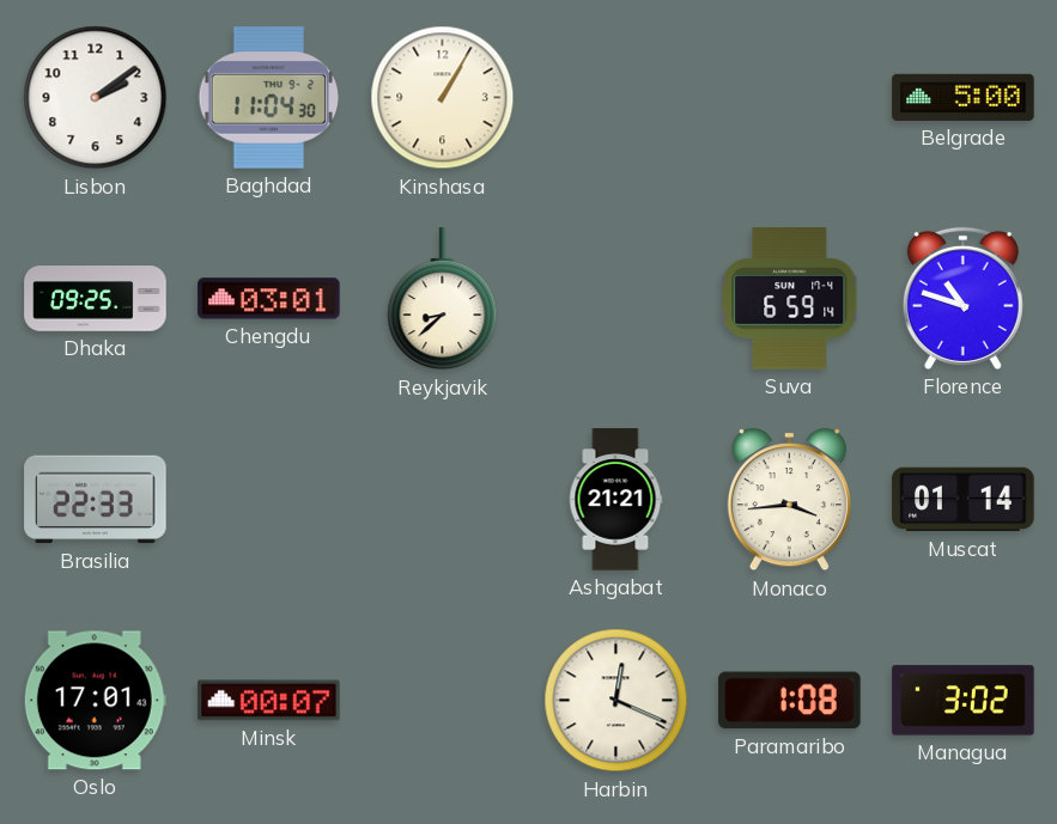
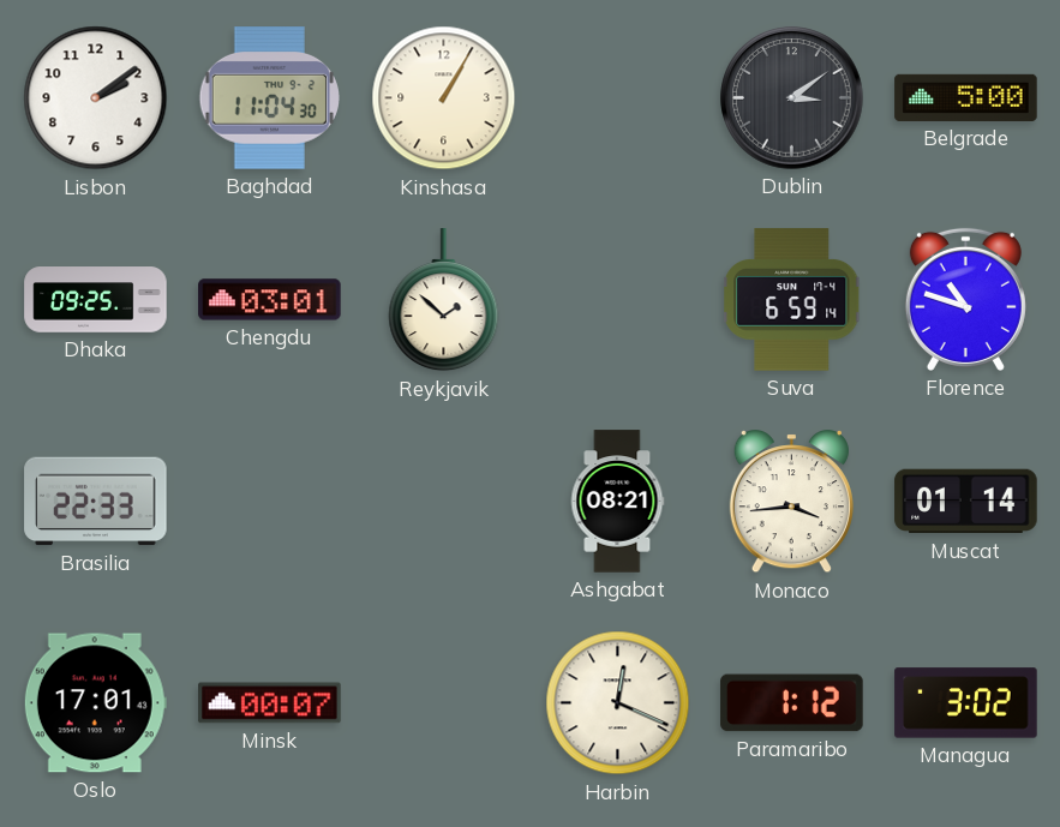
Dublin: none -> 3:09
Reykjavik: 8:38 -> 1:52
Ashgabat: 21:21 -> 08:21
Paramaribo: 1:08 -> 1:12
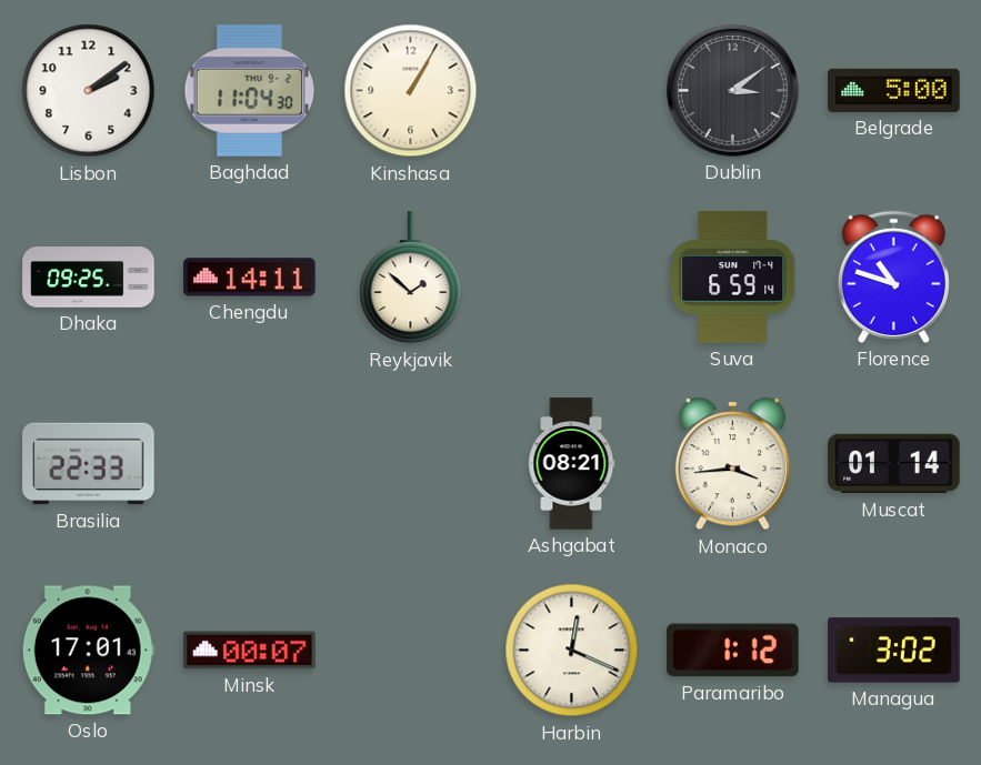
Chengdu: 03:01 -> 14:11
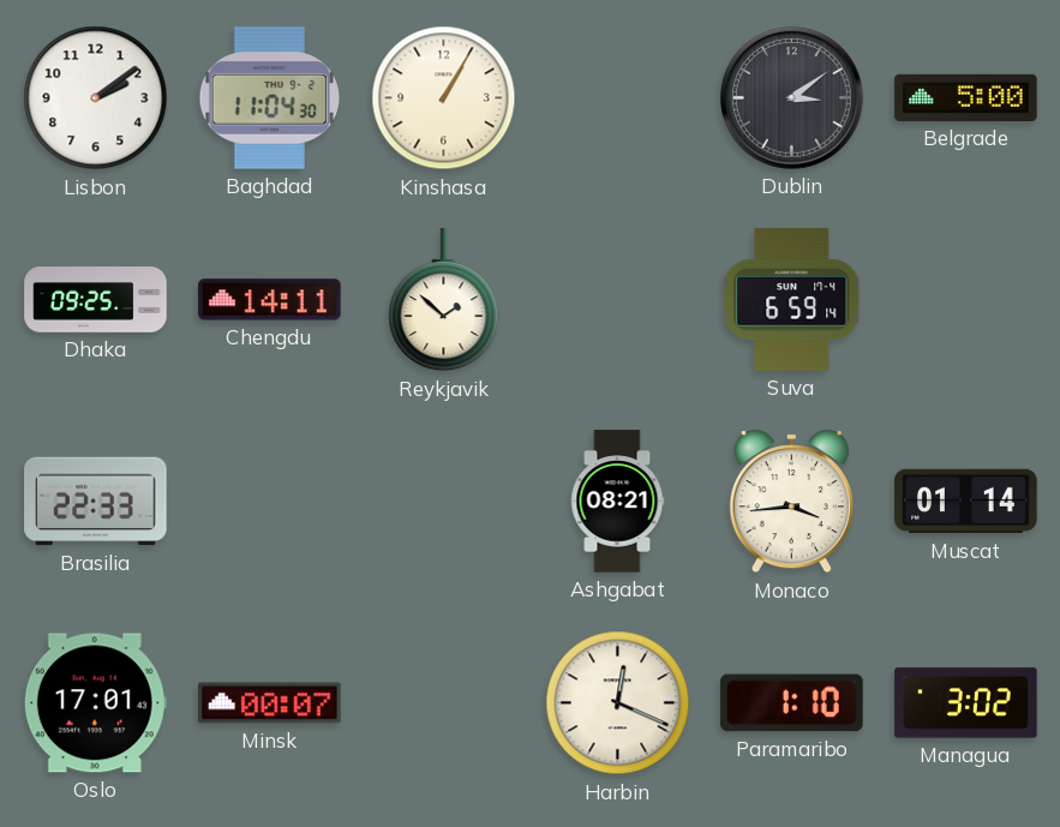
Florence: 10:48 -> none
Paramaribo: 1:12 -> 1:10
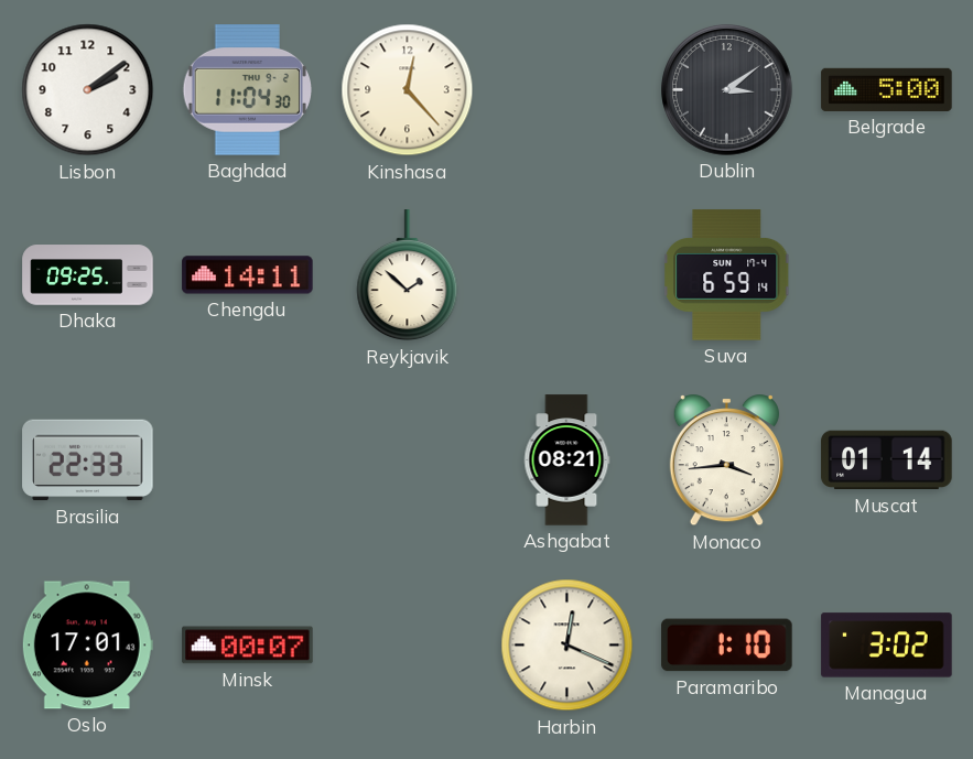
Kinshasa: 1:05 -> 12:23
